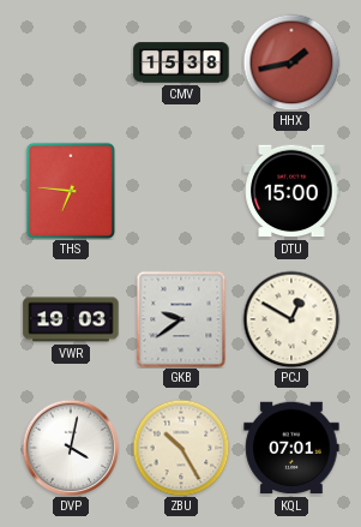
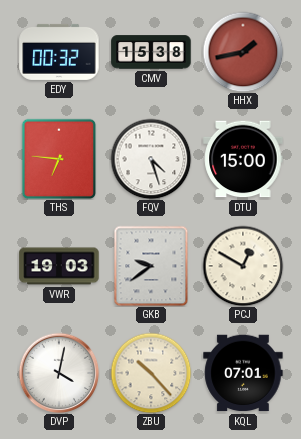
EDY: none -> 00:32
FQV: none -> 4:27
ZBU: 10:25 -> 10:23
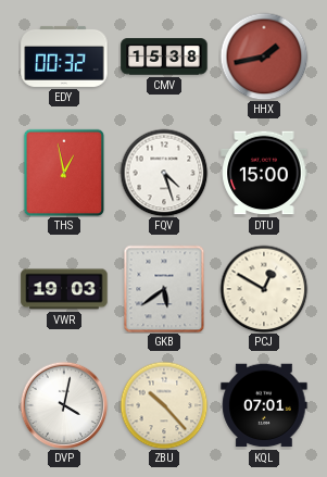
THS: 6:46 -> 12:58
GKB: 9:39 -> 5:39
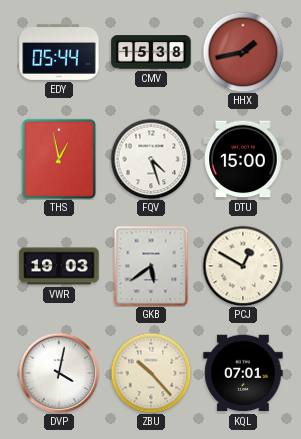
EDY: 00:32 -> 05:44
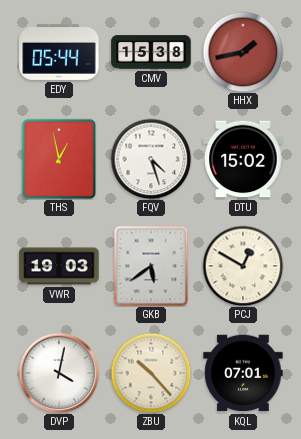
DTU: 15:00 -> 15:02
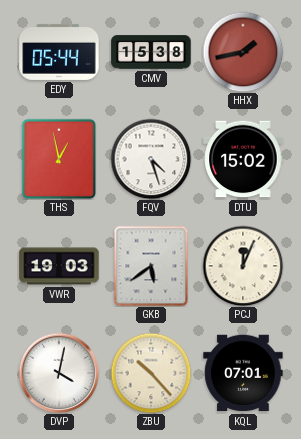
PCJ: 12:50 -> 12:04
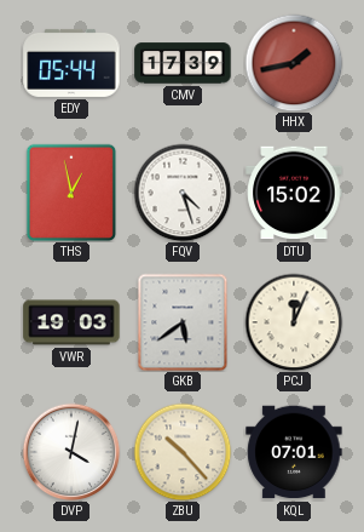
CMV: 15:38 -> 17:39
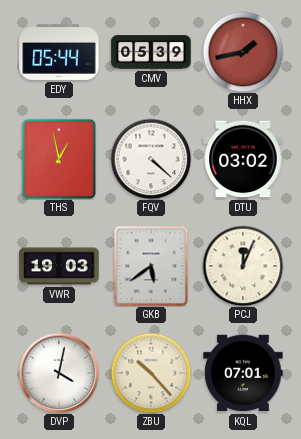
CMV: 17:39 -> 05:39
FQV: 4:27 -> 4:22
DTU: 15:02 -> 03:02
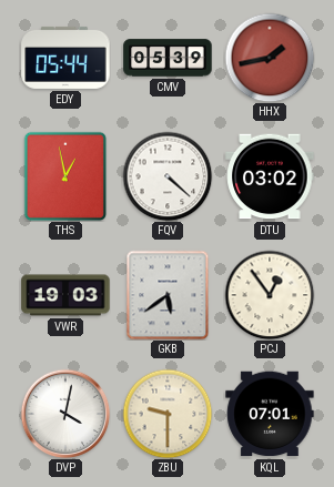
PCJ: 12:04 -> 12:54
ZBU: 10:23 -> 9:30
